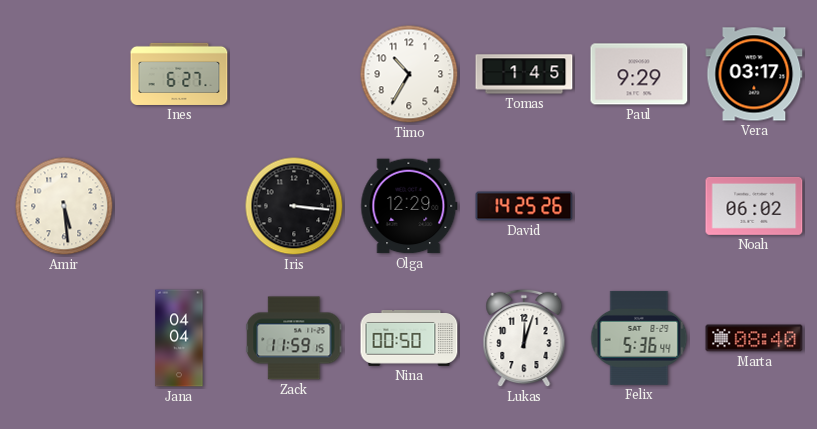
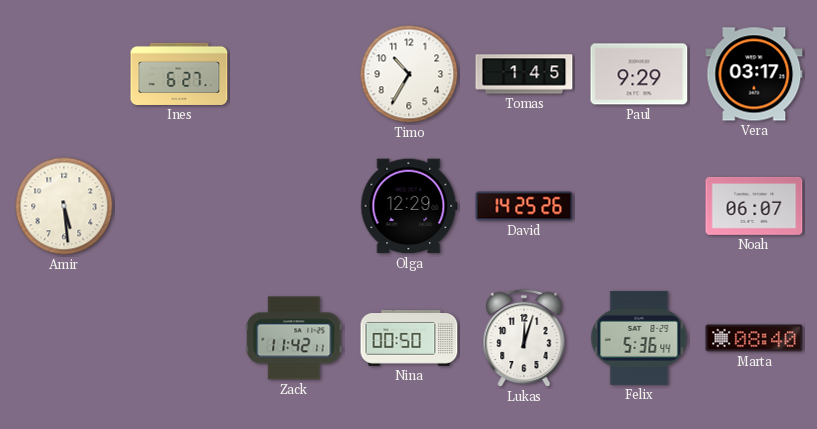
Iris: 3:16 -> none
Noah: 06:02 -> 06:07
Jana: 04:04 -> none
Zack: 11:59 -> 11:42
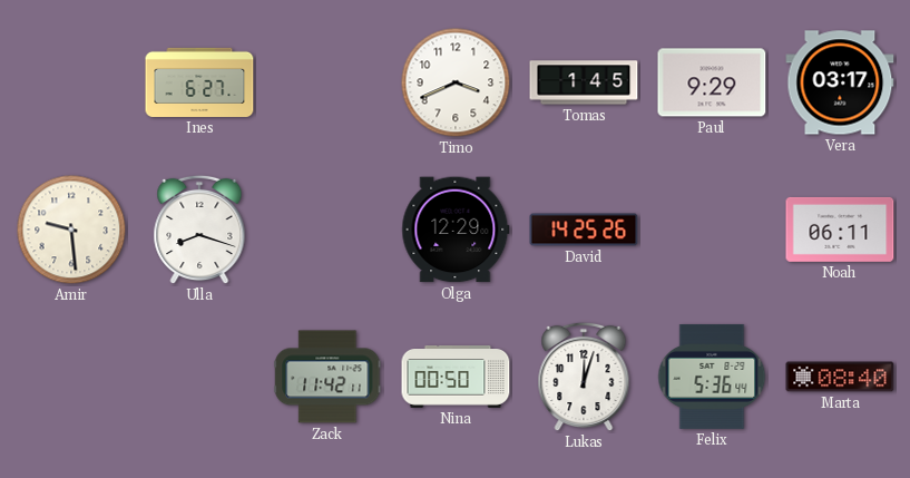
Timo: 10:35 -> 3:41
Amir: 5:29 -> 9:29
Ulla: none -> 8:18
Noah: 06:07 -> 06:11
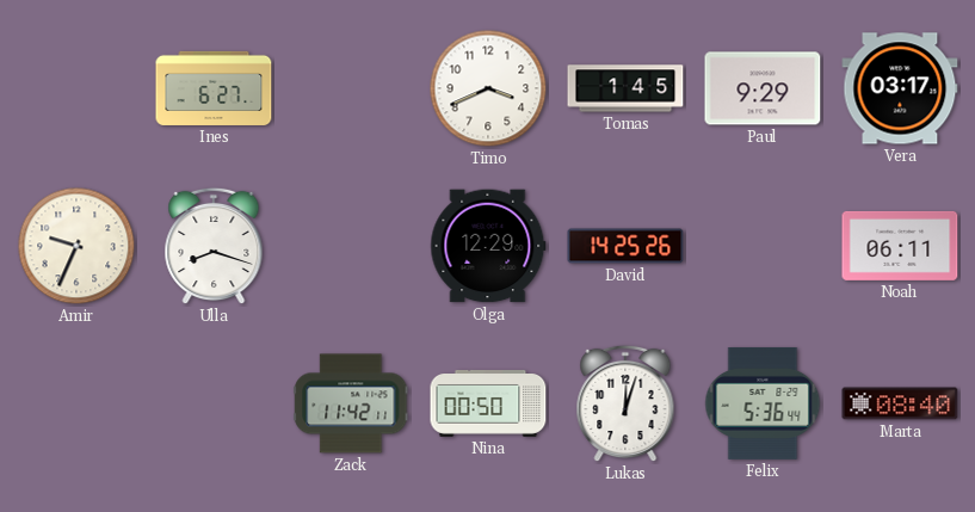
Amir: 9:29 -> 9:34
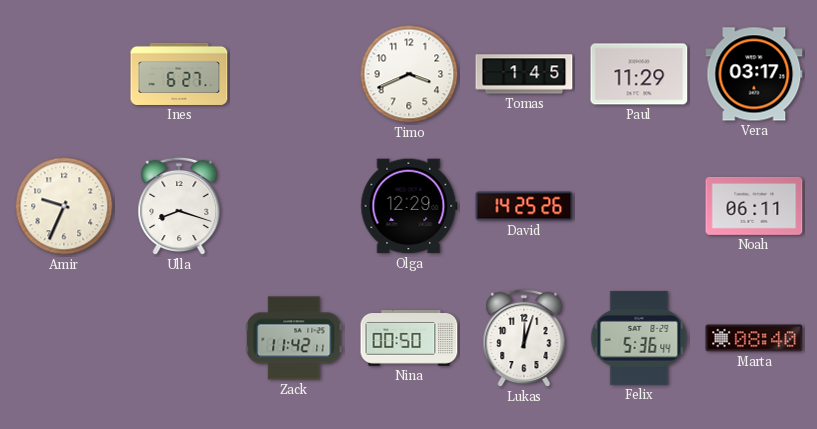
Paul: 9:29 -> 11:29
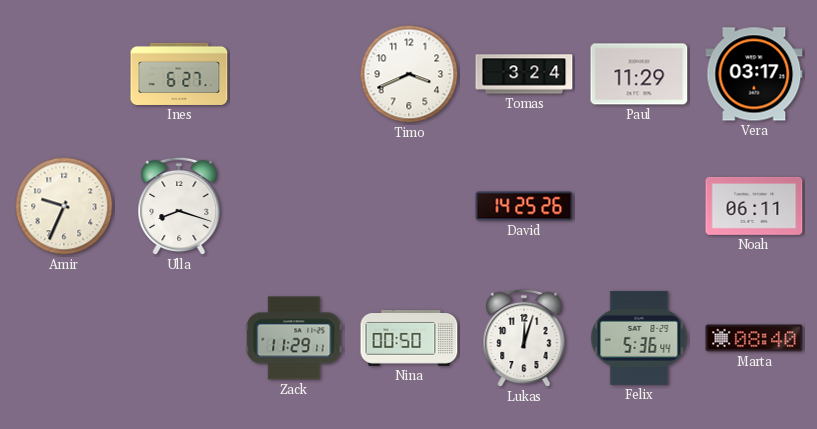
Tomas: 1:45 -> 3:24
Olga: 12:29 -> none
Zack: 11:42 -> 11:29
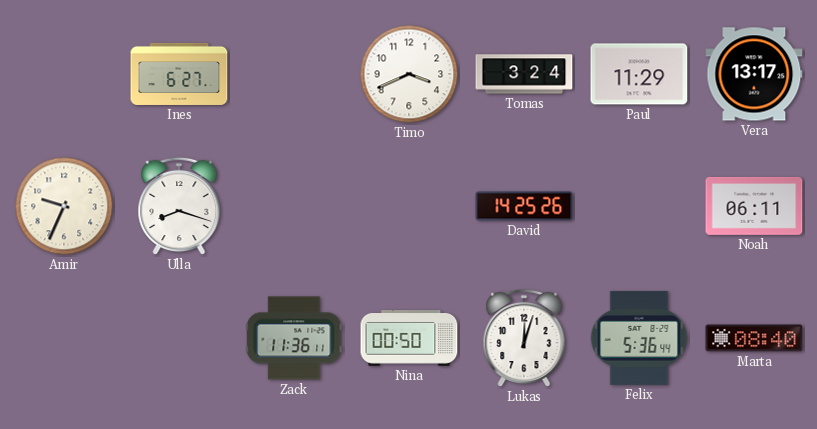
Vera: 03:17 -> 13:17
Zack: 11:29 -> 11:36
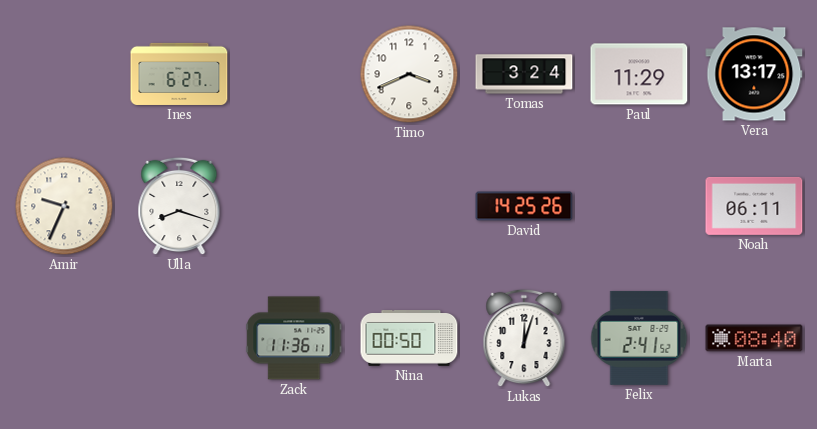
Felix: 5:36 -> 2:41
